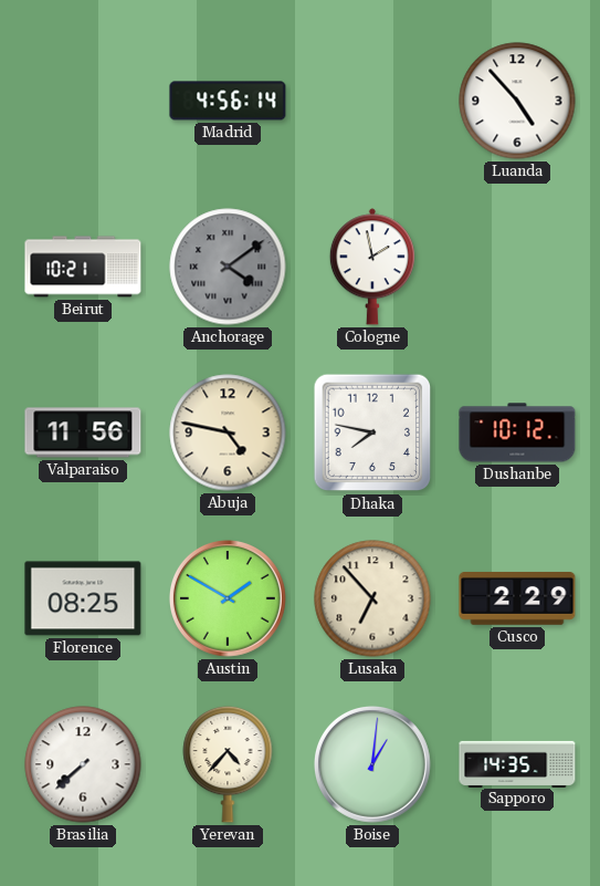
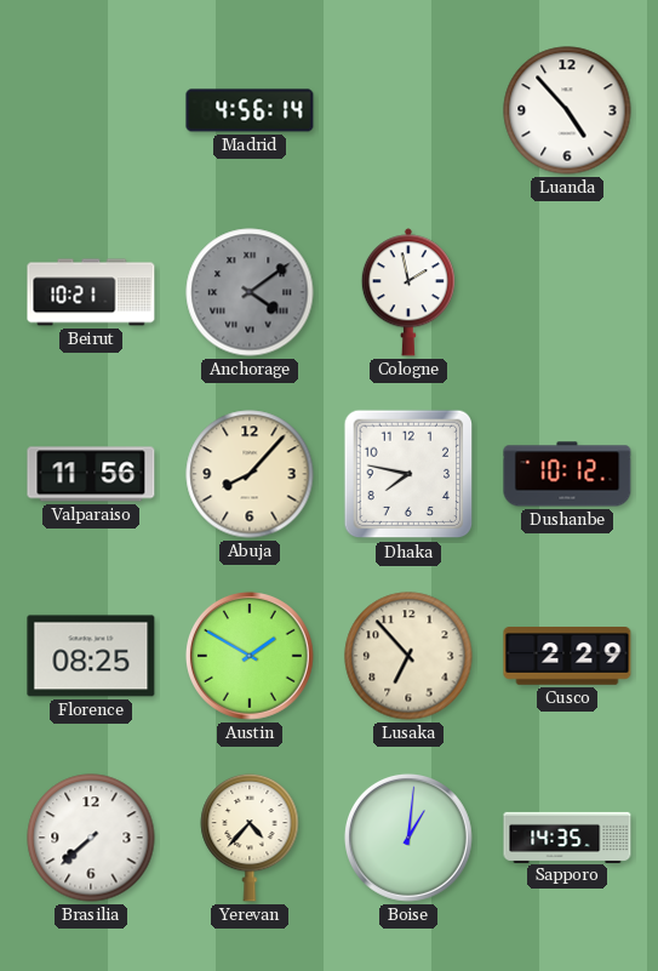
Abuja: 4:47 -> 8:07
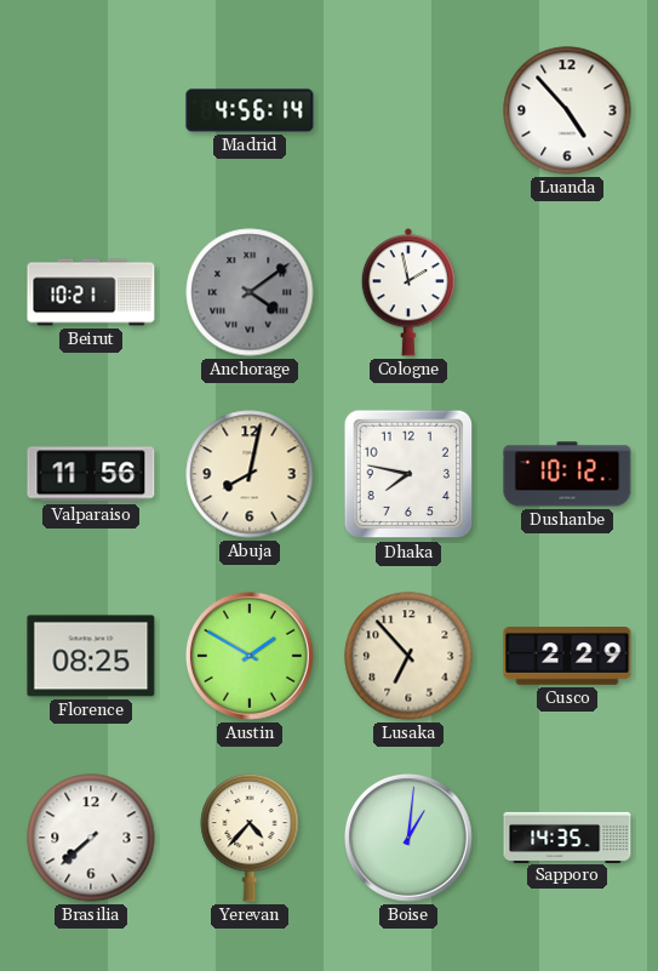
Abuja: 8:07 -> 8:02
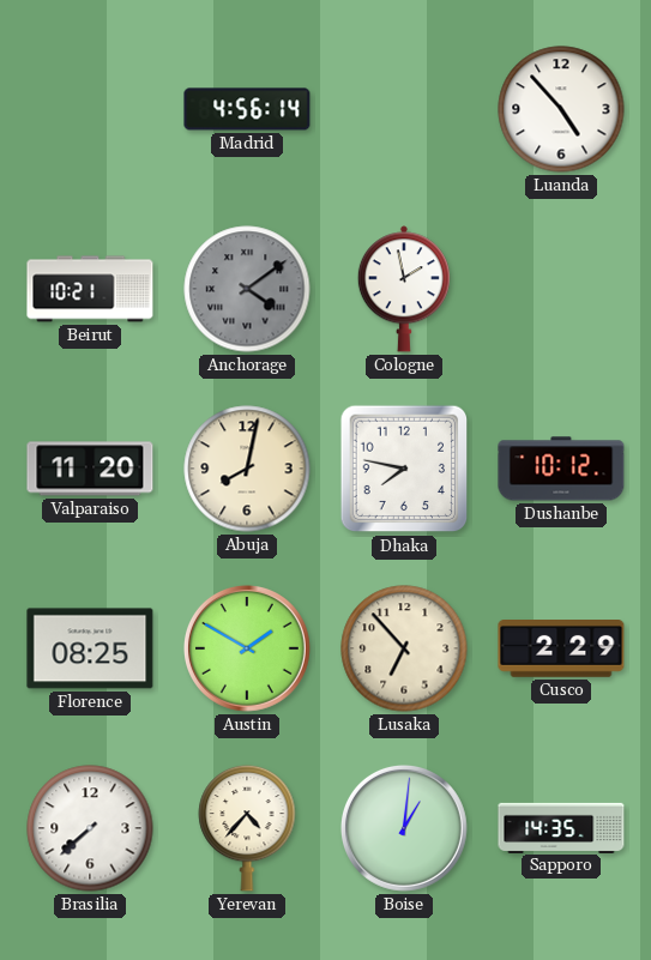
Valparaiso: 11:56 -> 11:20
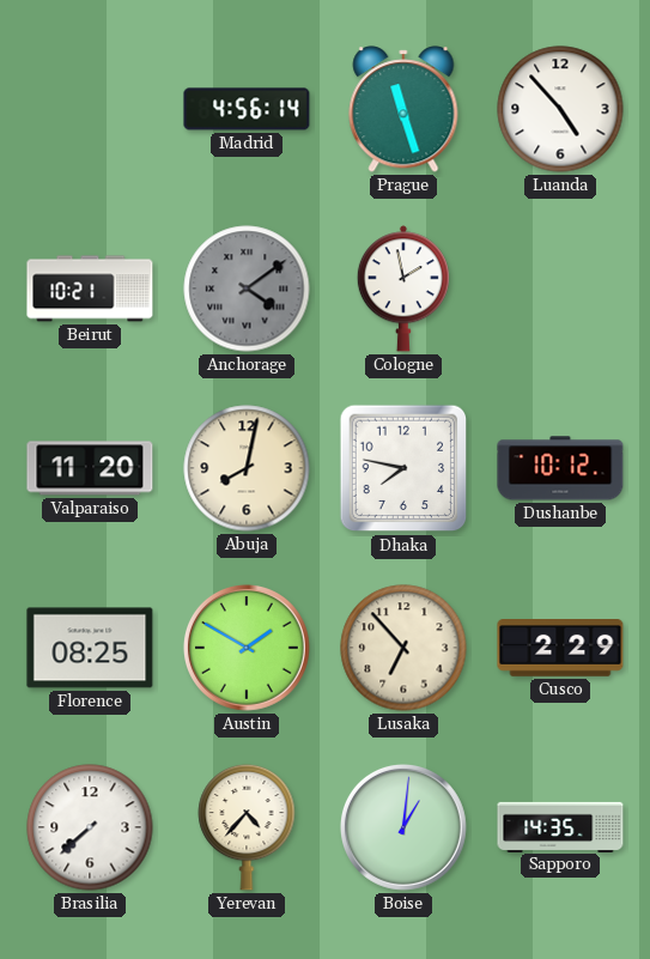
Prague: none -> 11:27
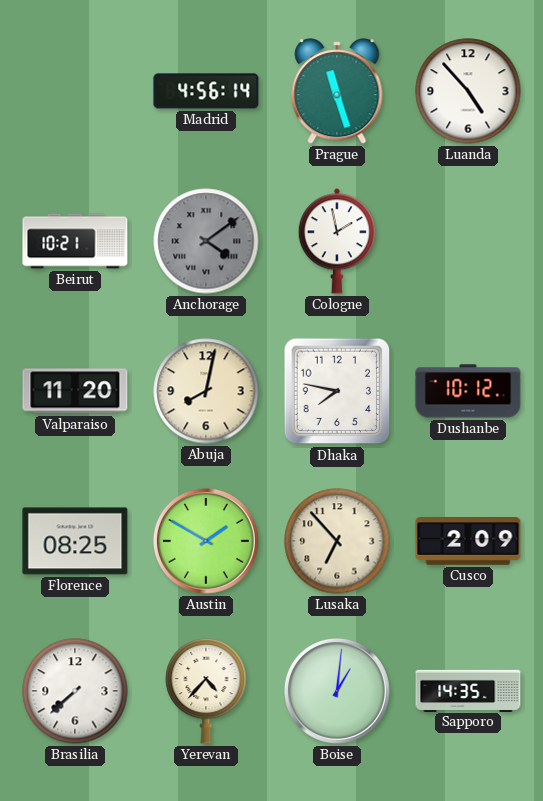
Cusco: 2:29 -> 2:09
